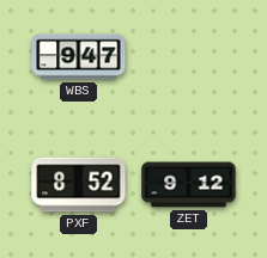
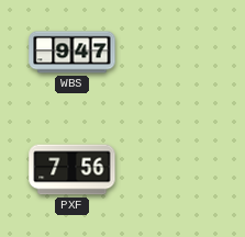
PXF: 8:52 -> 7:56
ZET: 9:12 -> none
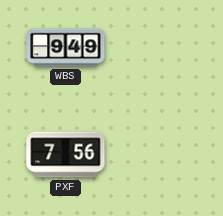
WBS: 9:47 -> 9:49
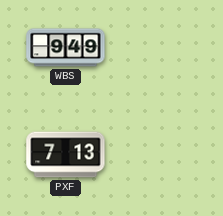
PXF: 7:56 -> 7:13
